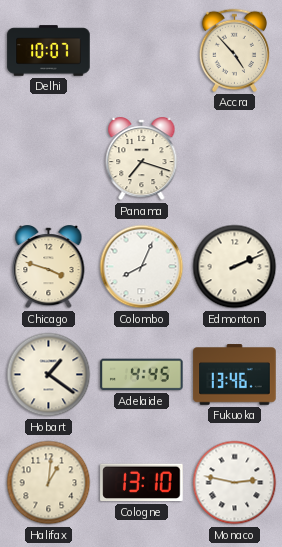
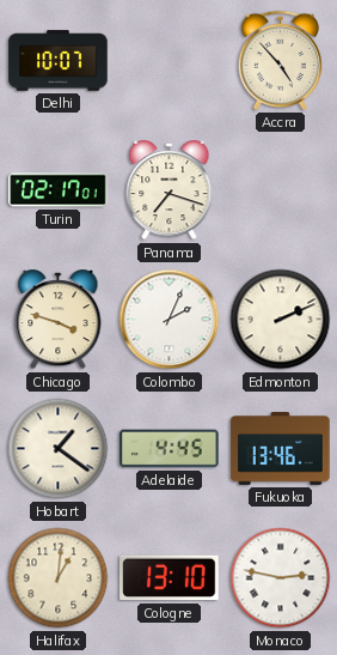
Turin: none -> 02:17
Colombo: 8:04 -> 2:04
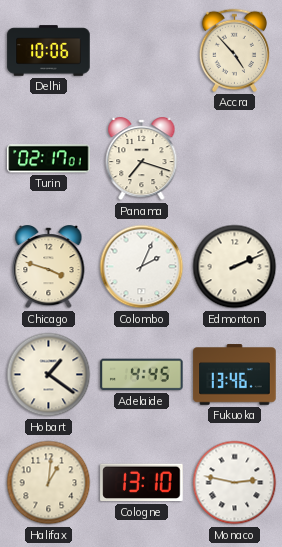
Delhi: 10:07 -> 10:06
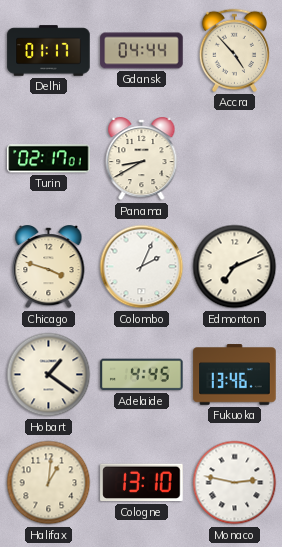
Delhi: 10:06 -> 01:17
Gdansk: none -> 04:44
Panama: 7:18 -> 8:40
Edmonton: 2:11 -> 7:11
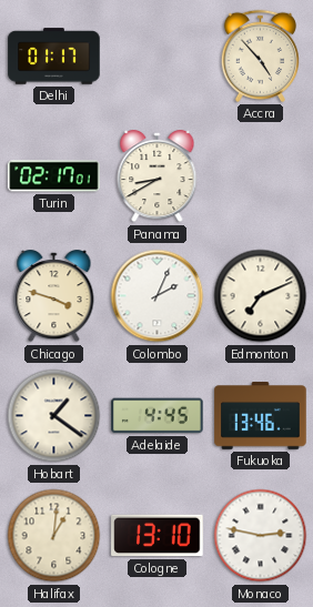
Gdansk: 04:44 -> none
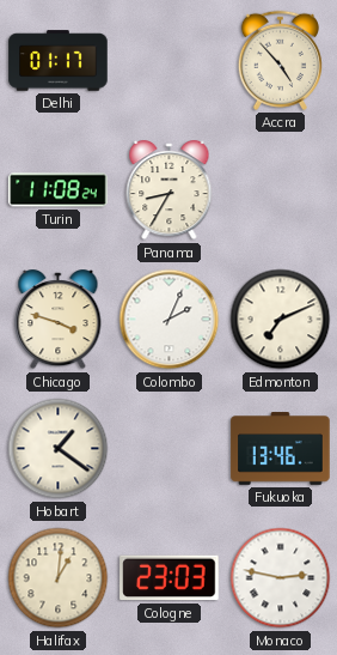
Turin: 02:17 -> 11:08
Panama: 8:40 -> 8:35
Adelaide: 4:45 -> none
Cologne: 13:10 -> 23:03
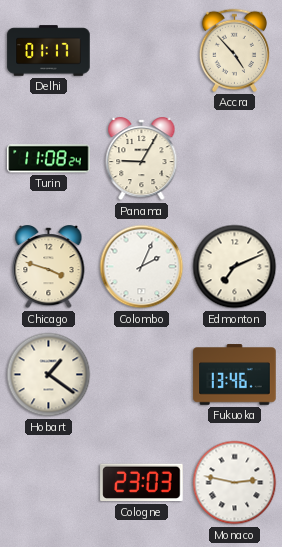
Panama: 8:35 -> 9:05
Halifax: 1:01 -> none
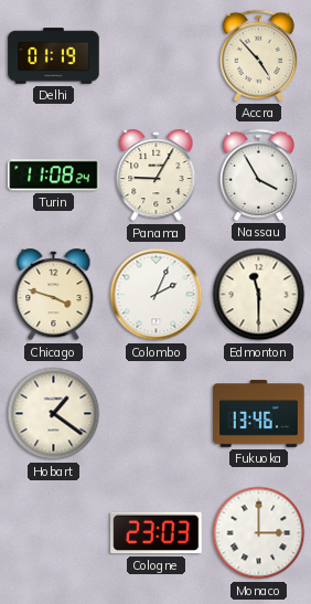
Delhi: 01:17 -> 01:19
Nassau: none -> 3:55
Edmonton: 7:11 -> 11:30
Monaco: 2:47 -> 3:00
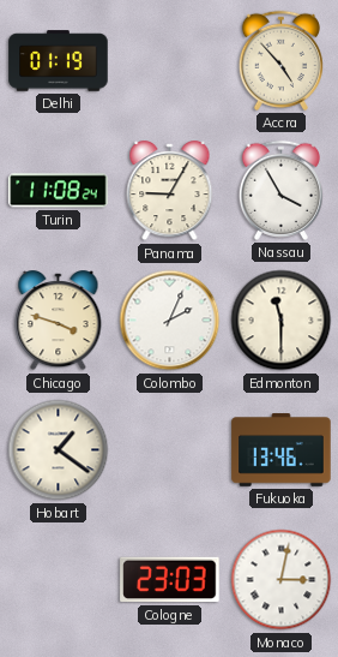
Monaco: 3:00 -> 3:02
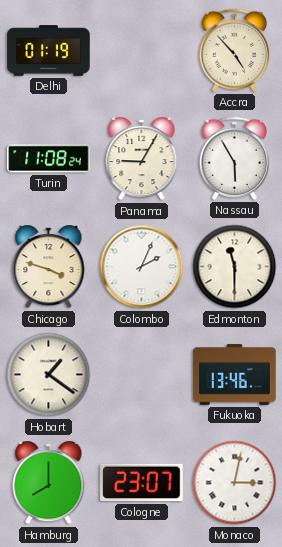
Nassau: 3:55 -> 5:55
Hamburg: none -> 8:00
Cologne: 23:03 -> 23:07
